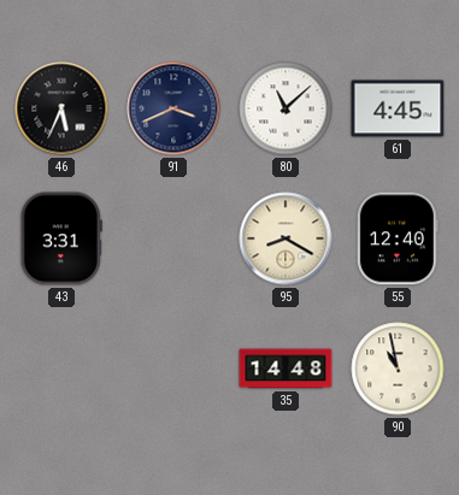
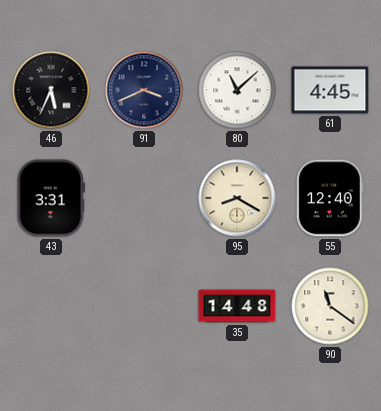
90: 10:58 -> 11:21
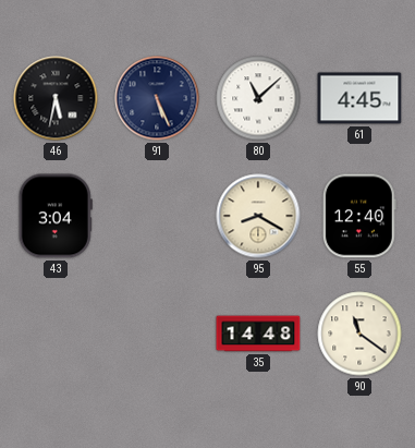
46: 5:34 -> 5:32
91: 3:41 -> 5:26
43: 3:31 -> 3:04
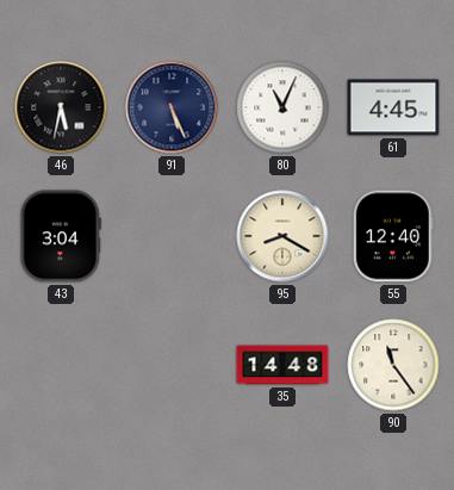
80: 11:08 -> 11:04
90: 11:21 -> 11:24
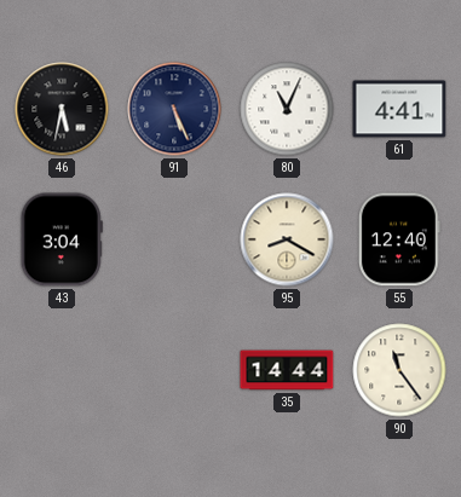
61: 4:45 -> 4:41
35: 14:48 -> 14:44
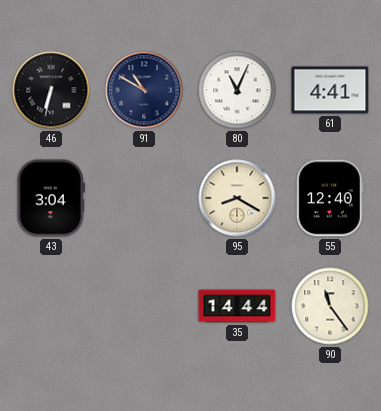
46: 5:32 -> 6:32
91: 5:26 -> 10:50
